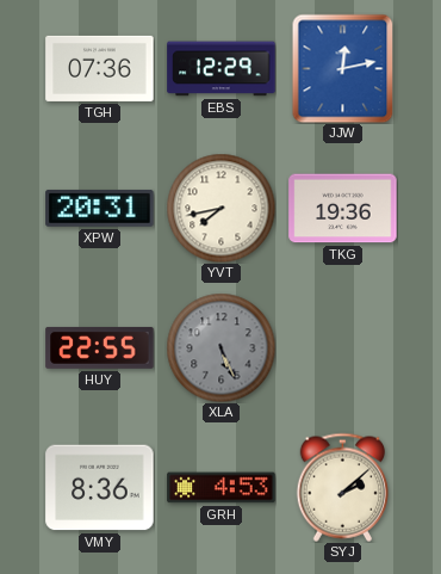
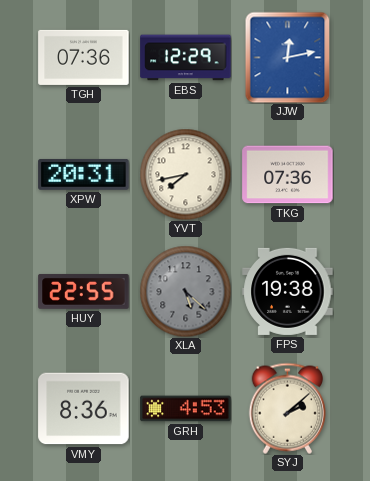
TKG: 19:36 -> 07:36
XLA: 5:26 -> 5:22
FPS: none -> 19:38
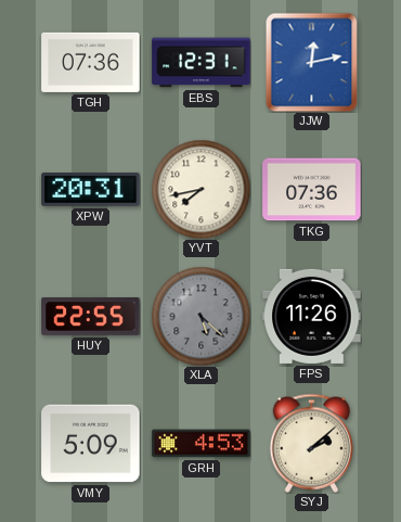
EBS: 12:29 -> 12:31
FPS: 19:38 -> 11:26
VMY: 8:36 -> 5:09
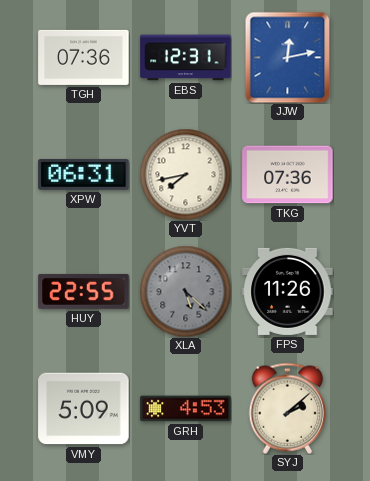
XPW: 20:31 -> 06:31
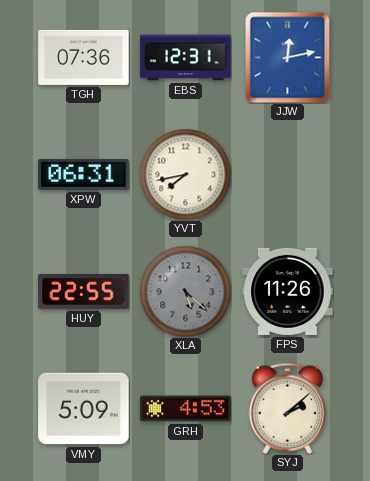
TKG: 07:36 -> none
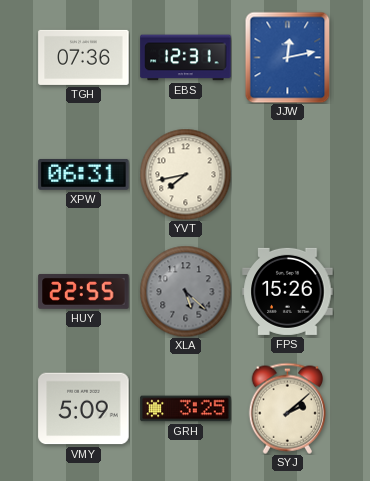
FPS: 11:26 -> 15:26
GRH: 4:53 -> 3:25
